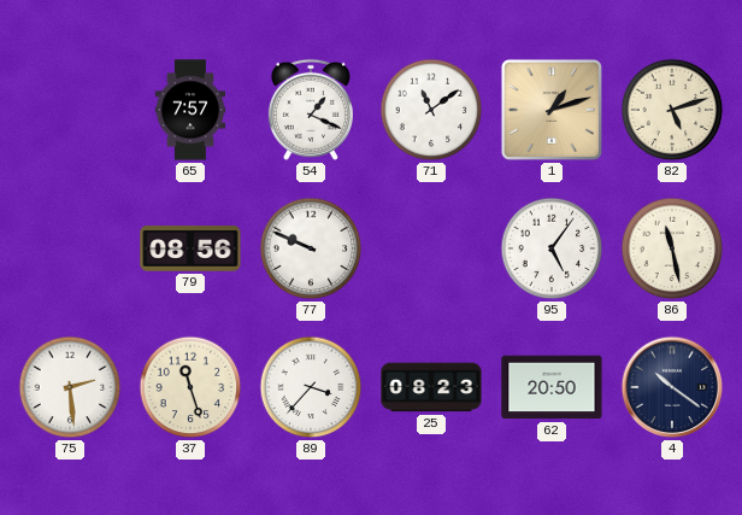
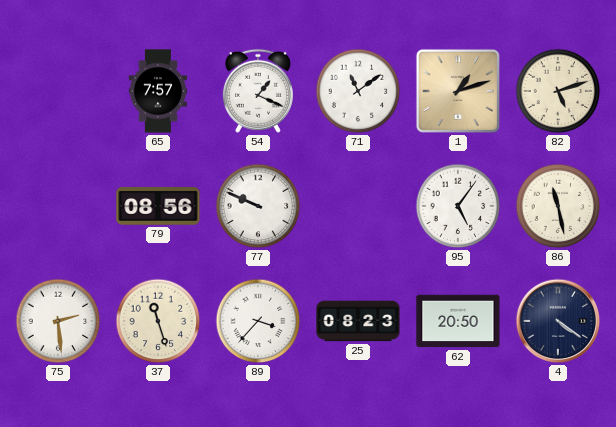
4: 10:21 -> 4:21
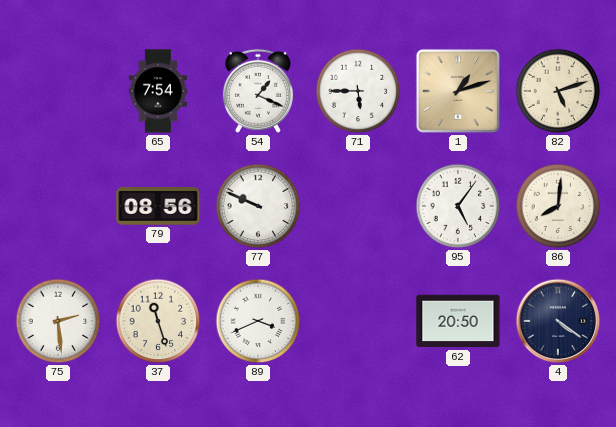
65: 7:57 -> 7:54
71: 11:09 -> 5:45
86: 11:28 -> 8:01
89: 3:37 -> 3:41
25: 08:23 -> none
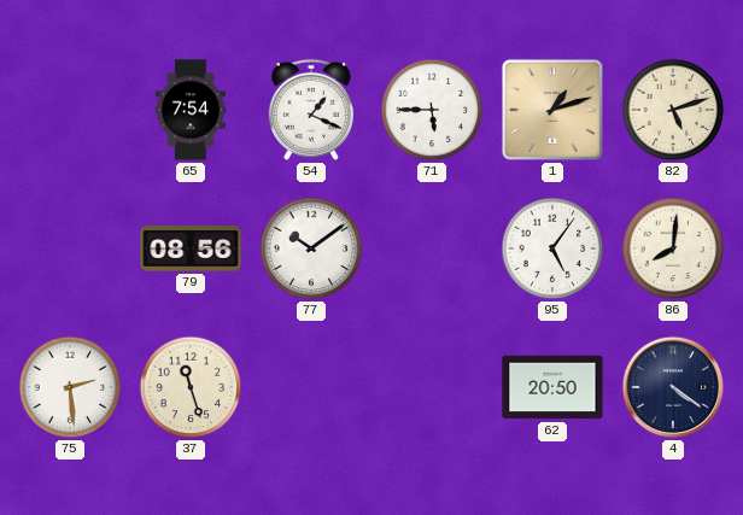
77: 9:49 -> 10:09
89: 3:41 -> none
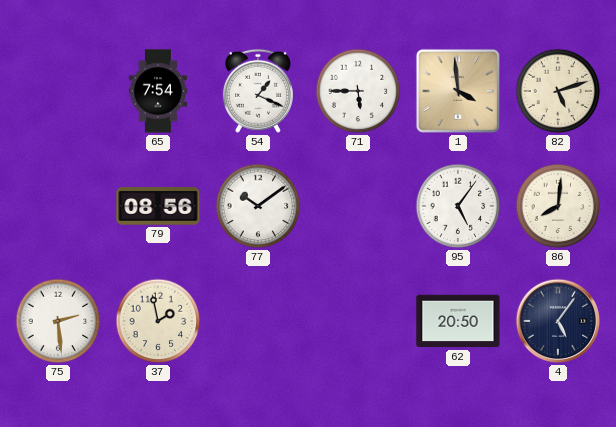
1: 1:12 -> 3:59
37: 11:27 -> 1:58
4: 4:21 -> 5:06
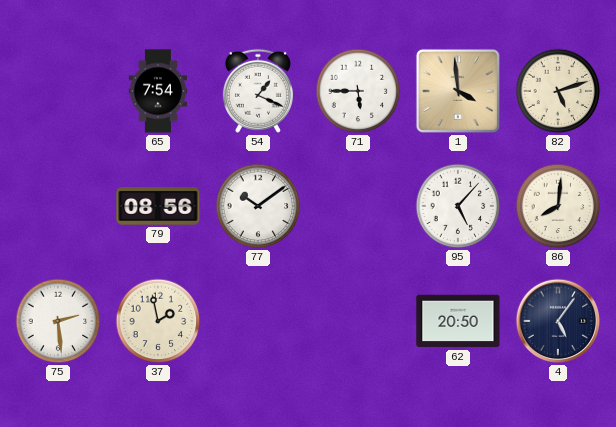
95: 5:06 -> 5:07
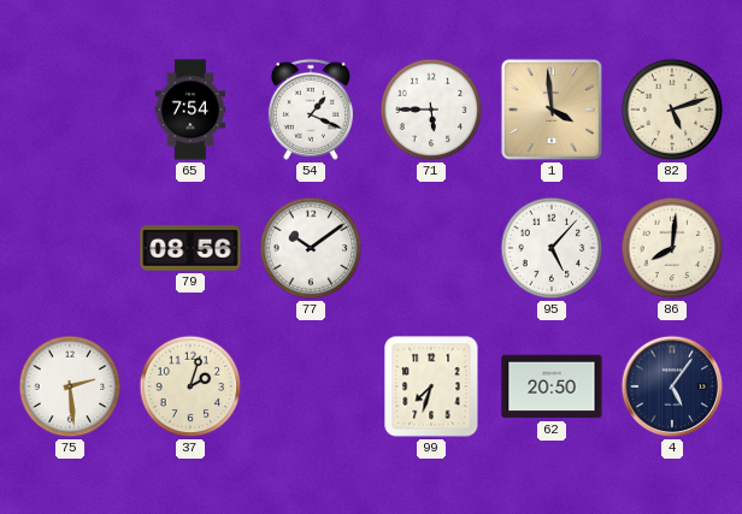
37: 1:58 -> 2:03
99: none -> 7:33
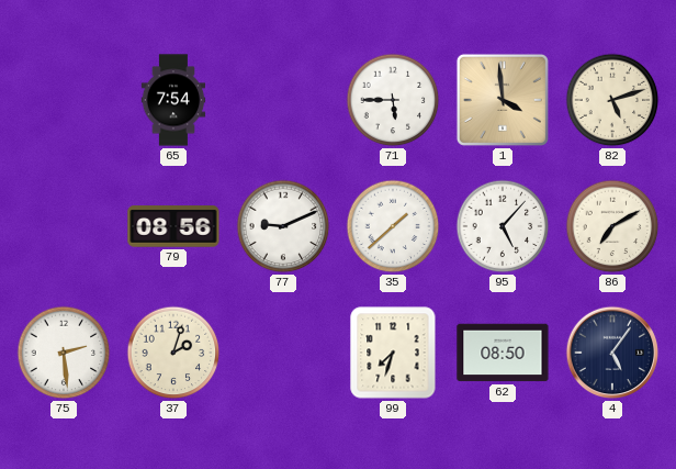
54: 1:19 -> none
77: 10:09 -> 9:11
35: none -> 1:38
86: 8:01 -> 7:10
62: 20:50 -> 08:50
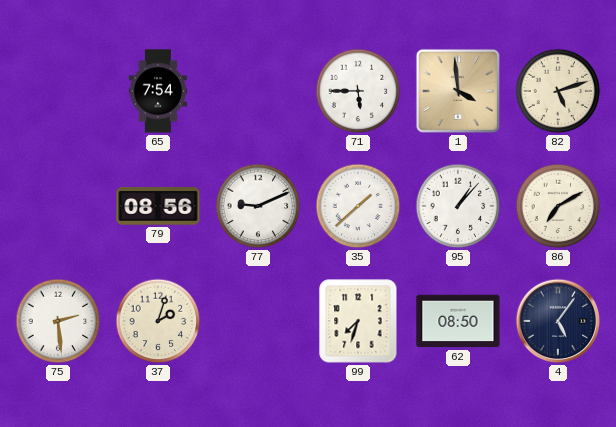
95: 5:07 -> 1:07
